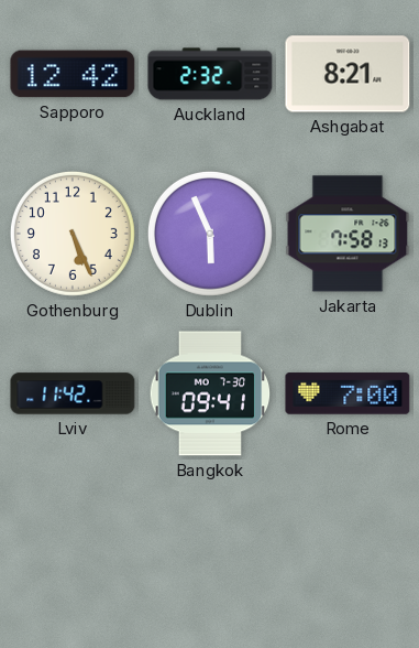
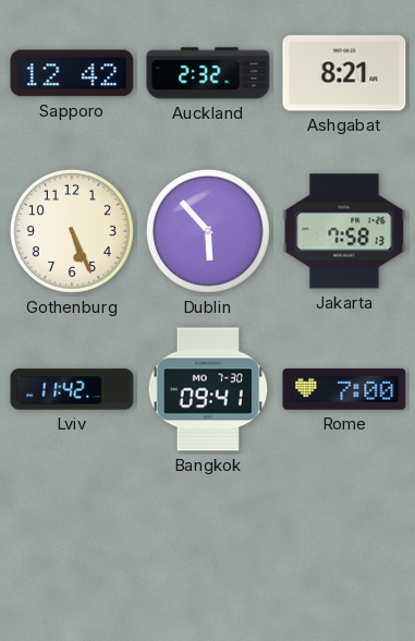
Dublin: 5:56 -> 5:53
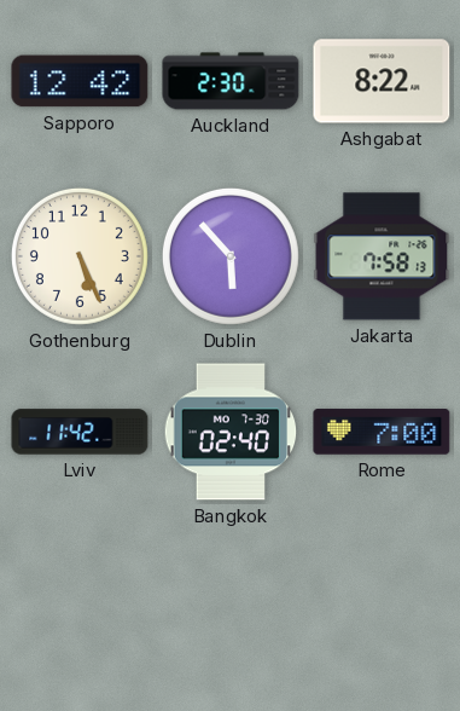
Auckland: 2:32 -> 2:30
Ashgabat: 8:21 -> 8:22
Bangkok: 09:41 -> 02:40
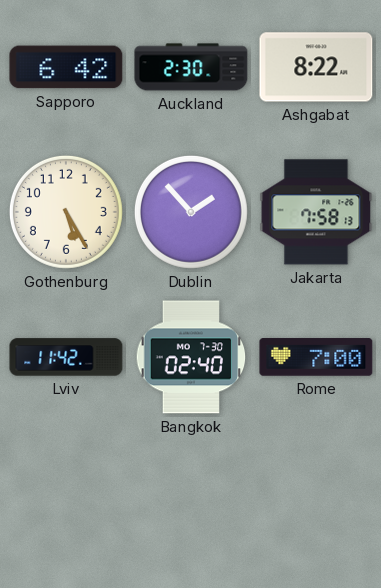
Sapporo: 12:42 -> 6:42
Gothenburg: 5:26 -> 5:25
Dublin: 5:53 -> 1:53
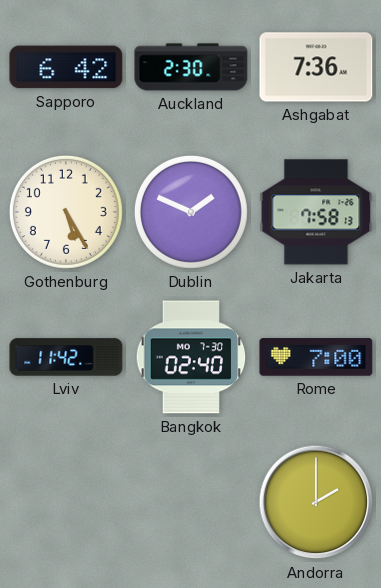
Ashgabat: 8:22 -> 7:36
Dublin: 1:53 -> 1:49
Andorra: none -> 2:00
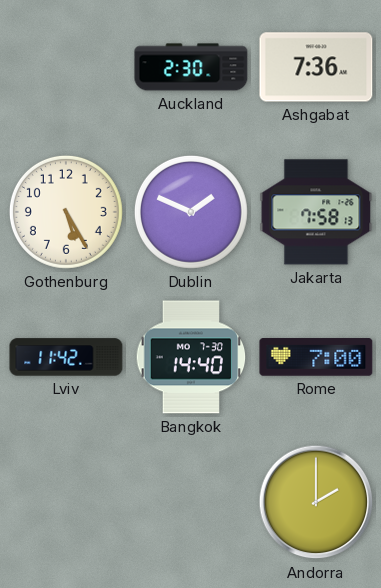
Sapporo: 6:42 -> none
Bangkok: 02:40 -> 14:40
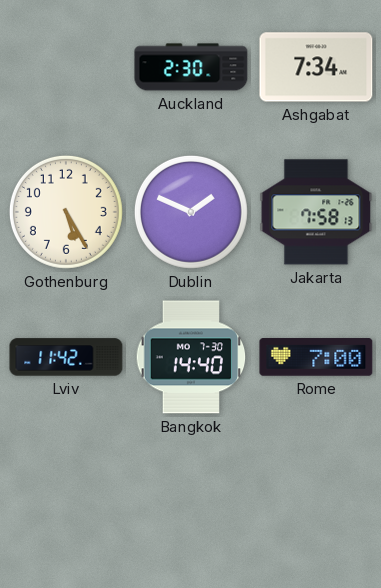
Ashgabat: 7:36 -> 7:34
Andorra: 2:00 -> none
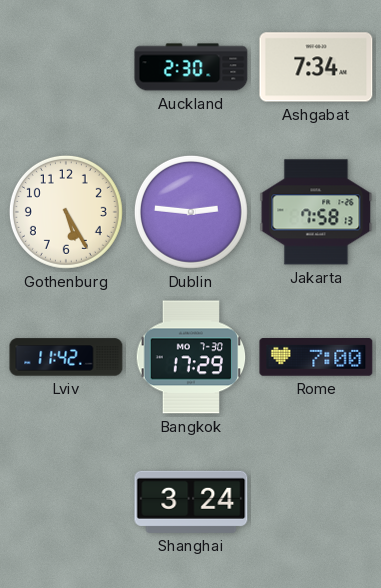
Dublin: 1:49 -> 2:46
Bangkok: 14:40 -> 17:29
Shanghai: none -> 3:24
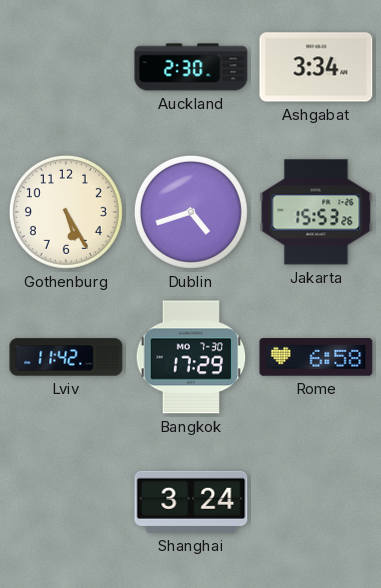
Ashgabat: 7:34 -> 3:34
Dublin: 2:46 -> 4:42
Jakarta: 7:58 -> 15:53
Rome: 7:00 -> 6:58
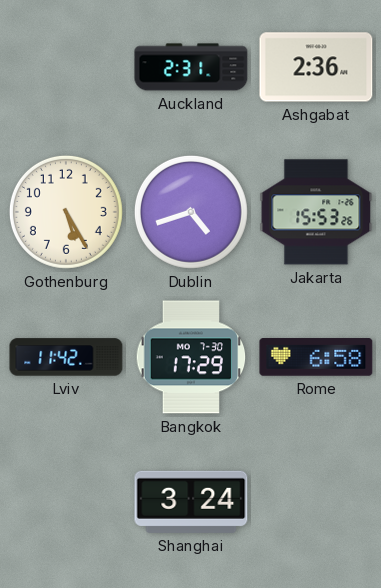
Auckland: 2:30 -> 2:31
Ashgabat: 3:34 -> 2:36
